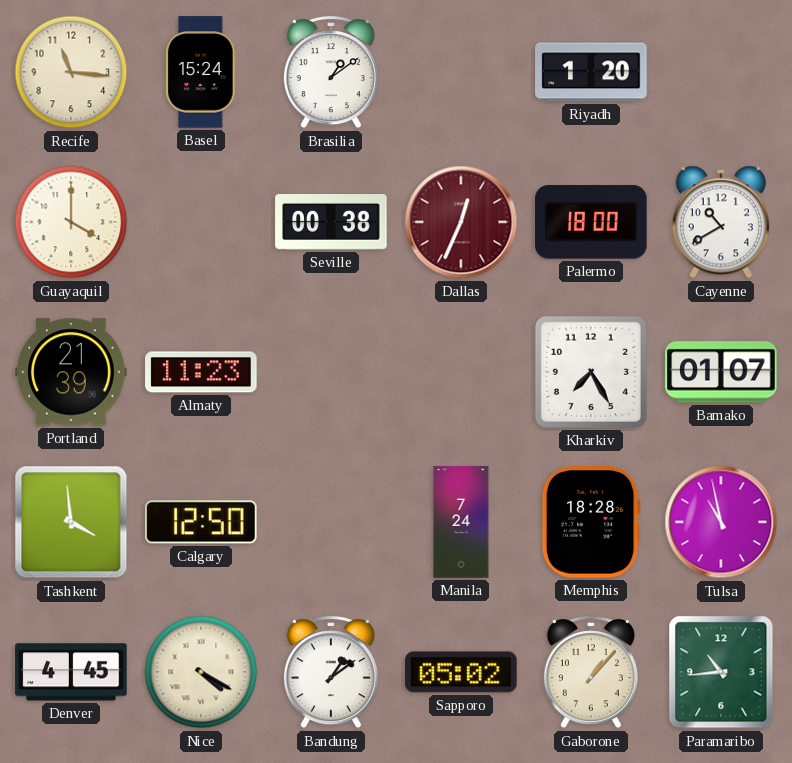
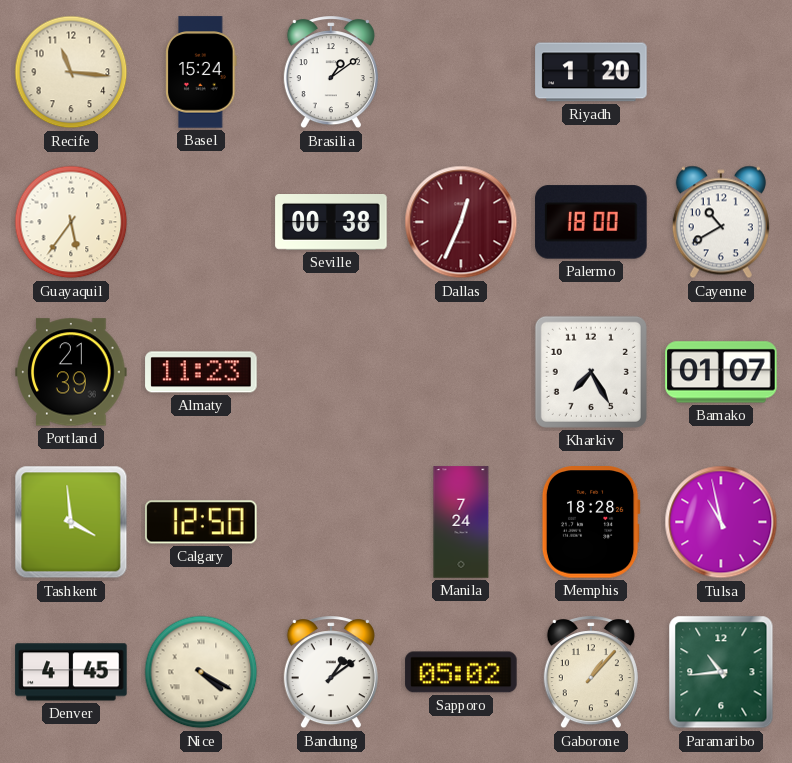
Guayaquil: 4:00 -> 5:36
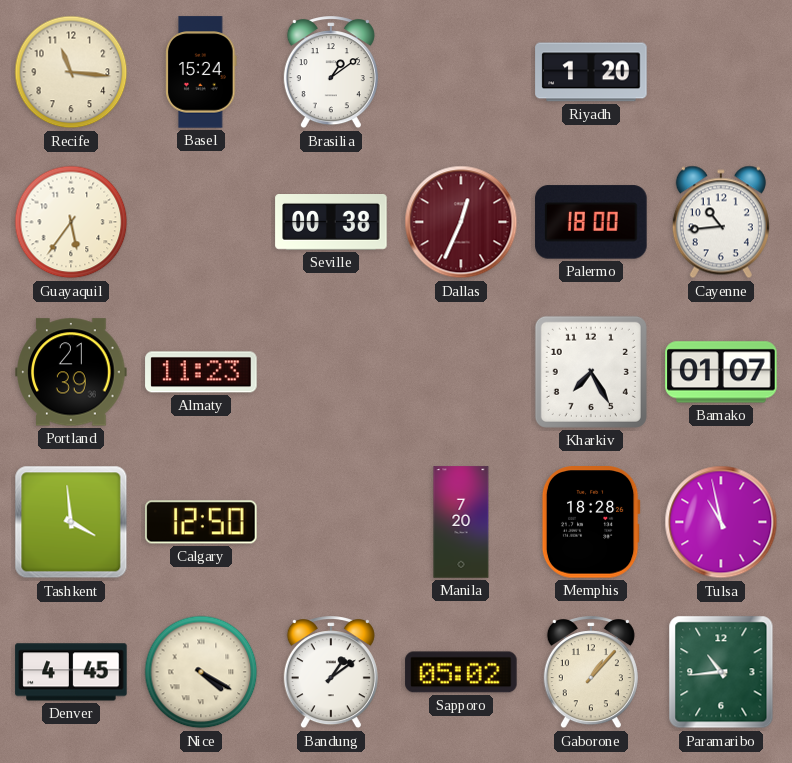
Cayenne: 10:40 -> 10:44
Manila: 7:24 -> 7:20
